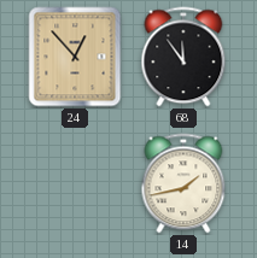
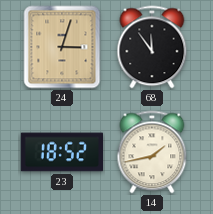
24: 12:53 -> 3:03
23: none -> 18:52
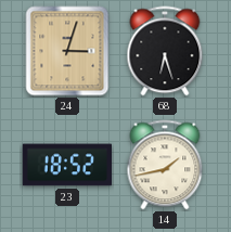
68: 11:54 -> 6:27
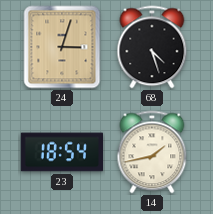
68: 6:27 -> 4:27
23: 18:52 -> 18:54
